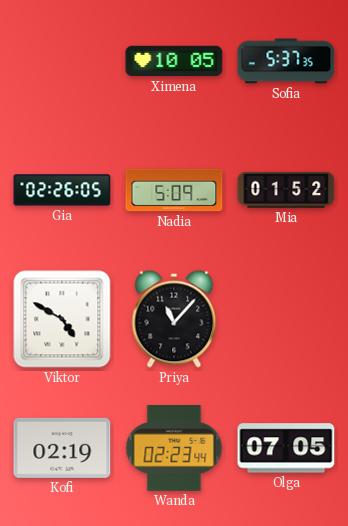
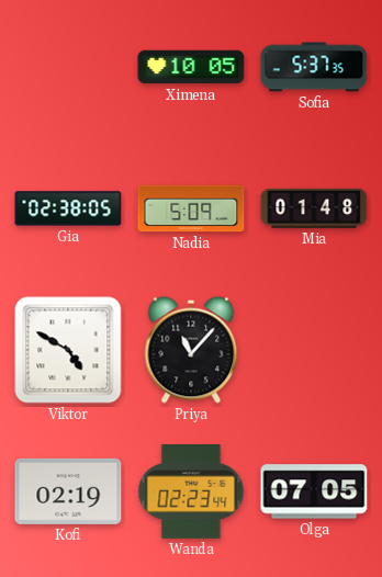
Gia: 02:26 -> 02:38
Mia: 01:52 -> 01:48
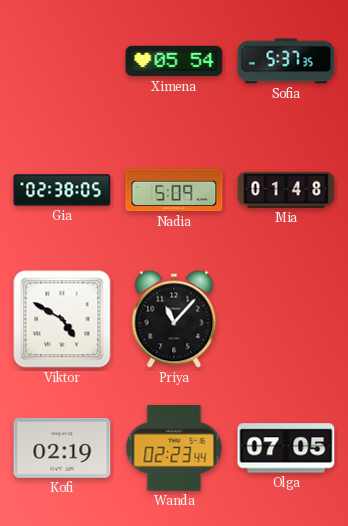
Ximena: 10:05 -> 05:54
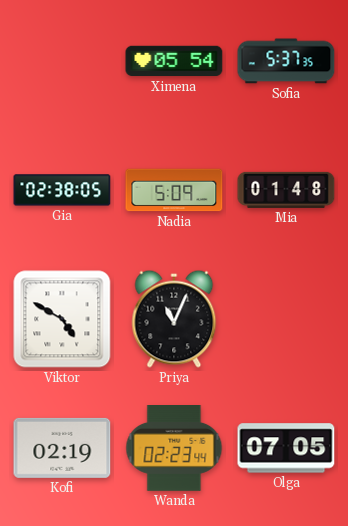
Priya: 11:07 -> 11:04
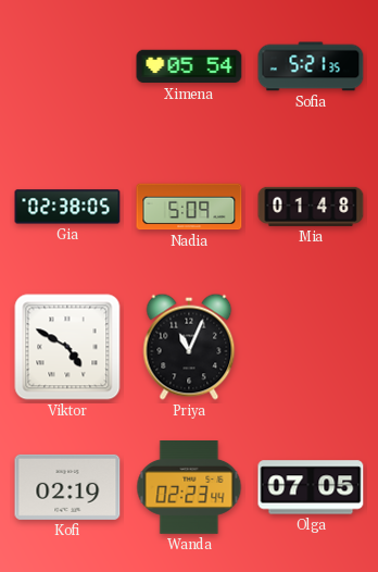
Sofia: 5:37 -> 5:21
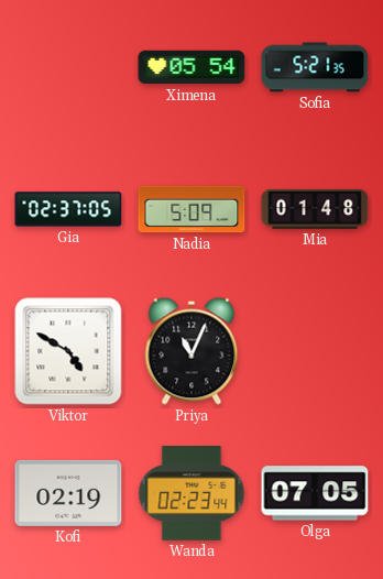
Gia: 02:38 -> 02:37
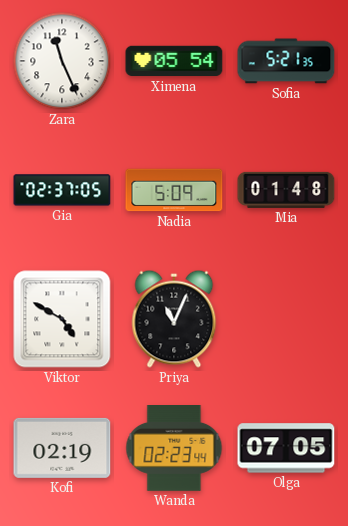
Zara: none -> 11:26
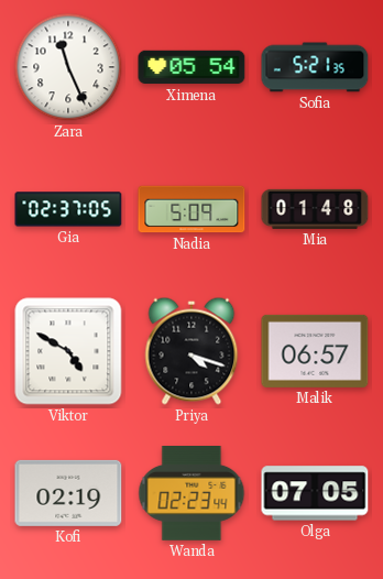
Priya: 11:04 -> 4:18
Malik: none -> 06:57
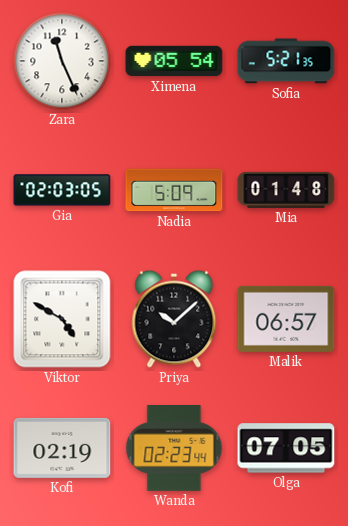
Gia: 02:37 -> 02:03
Priya: 4:18 -> 10:08
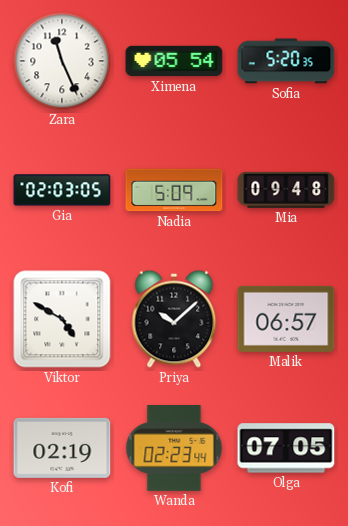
Sofia: 5:21 -> 5:20
Mia: 01:48 -> 09:48
